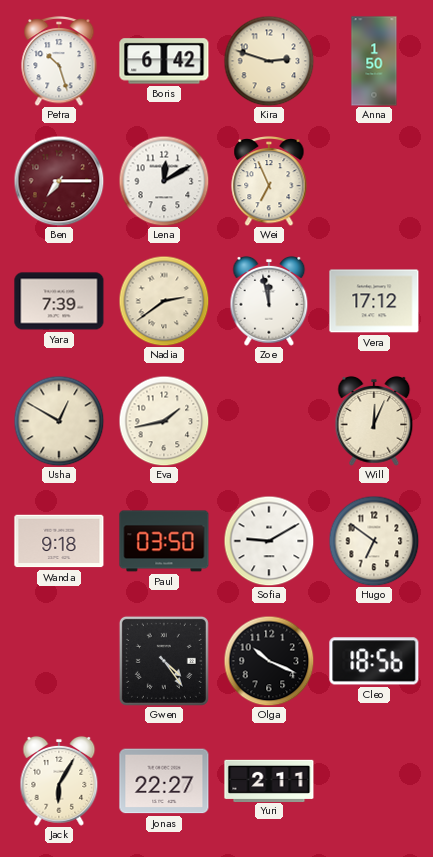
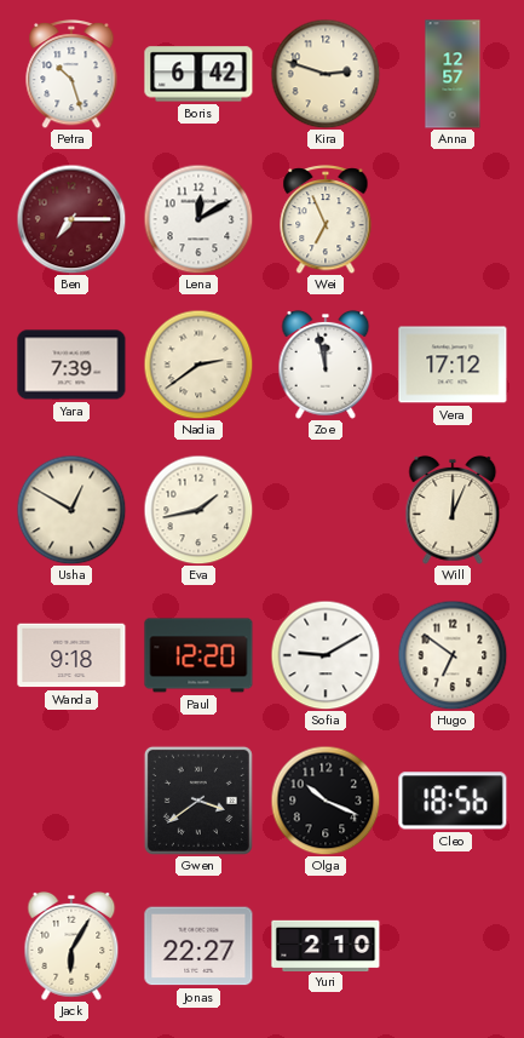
Anna: 1:50 -> 12:57
Paul: 03:50 -> 12:20
Gwen: 4:24 -> 3:39
Yuri: 2:11 -> 2:10
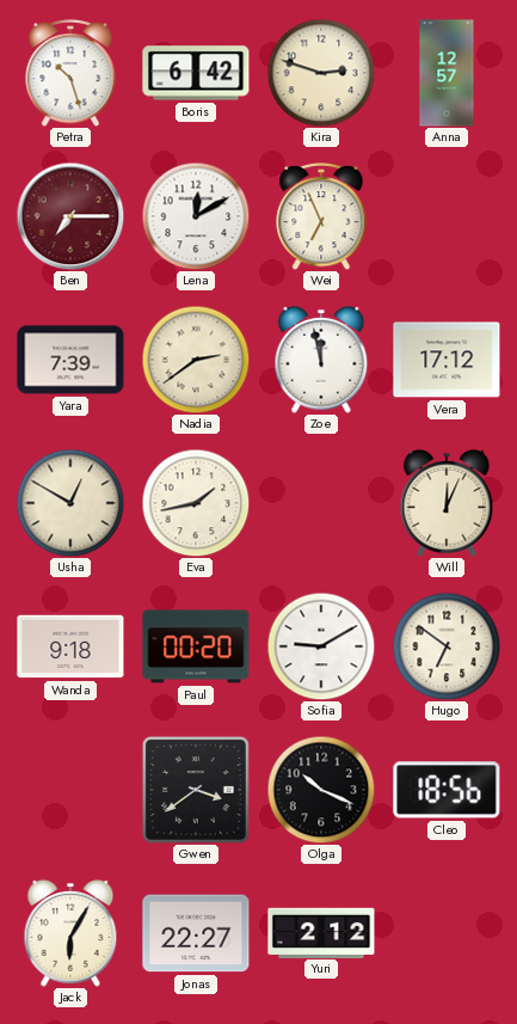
Paul: 12:20 -> 00:20
Yuri: 2:10 -> 2:12
